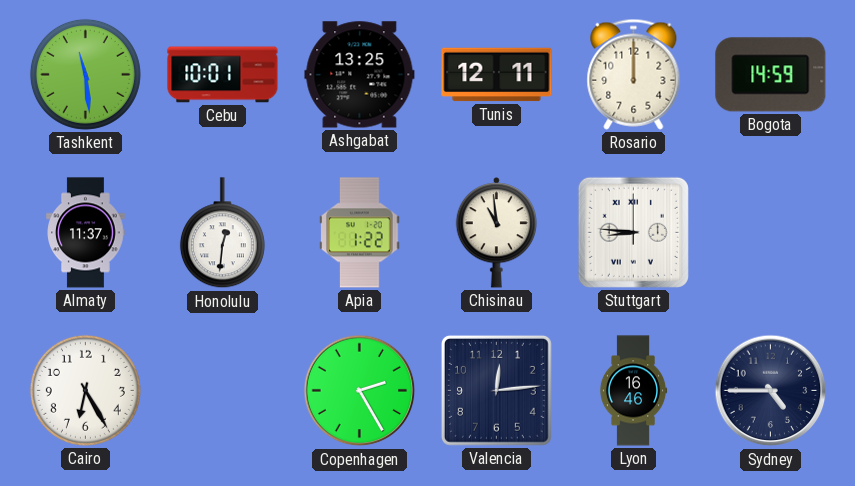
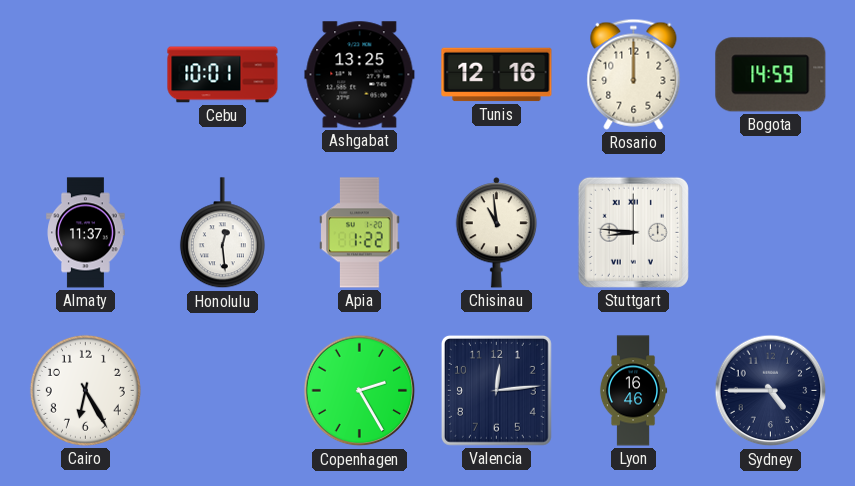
Tashkent: 11:29 -> none
Tunis: 12:11 -> 12:16
Honolulu: 12:31 -> 12:29
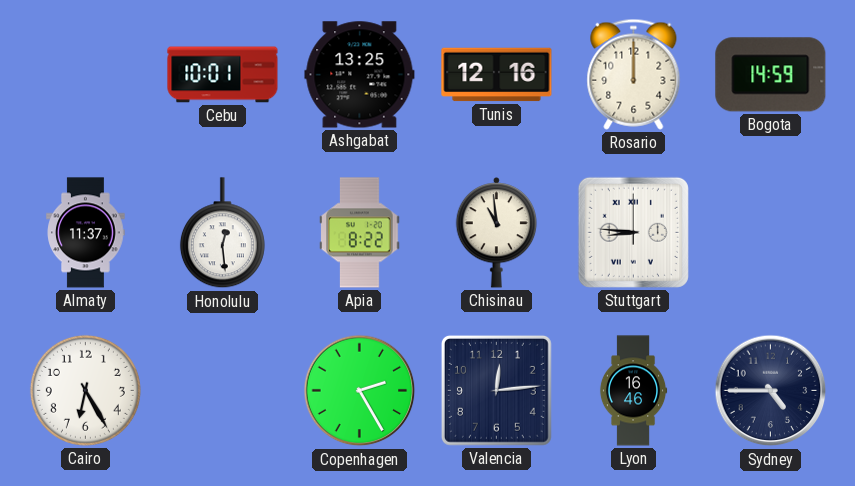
Apia: 1:22 -> 8:22
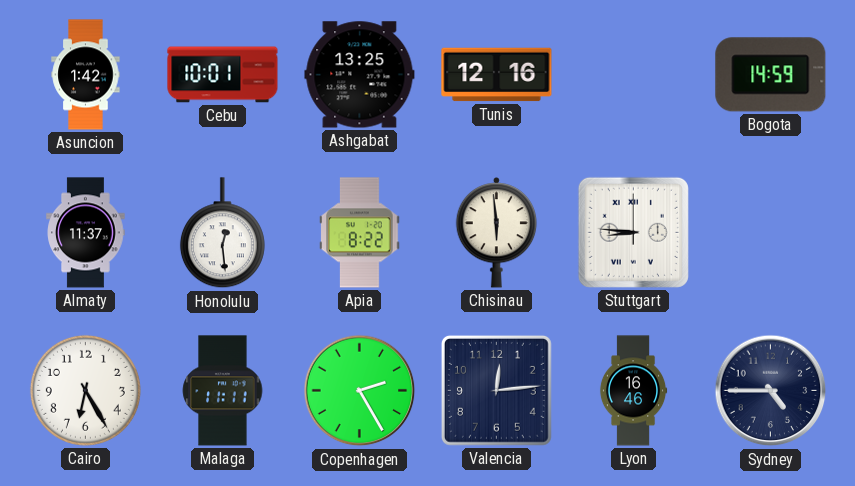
Asuncion: none -> 1:42
Rosario: 12:00 -> none
Chisinau: 10:59 -> 5:59
Malaga: none -> 11:11
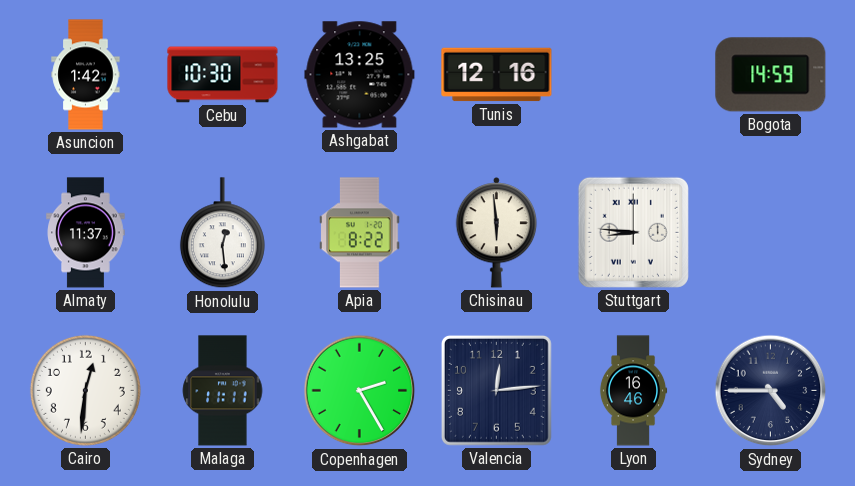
Cebu: 10:01 -> 10:30
Cairo: 6:25 -> 12:31
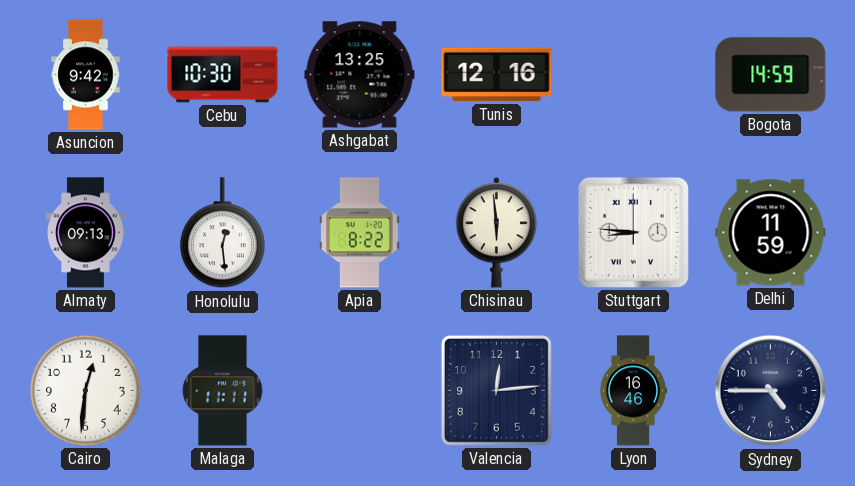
Asuncion: 1:42 -> 9:42
Almaty: 11:37 -> 09:13
Delhi: none -> 11:59
Copenhagen: 2:25 -> none
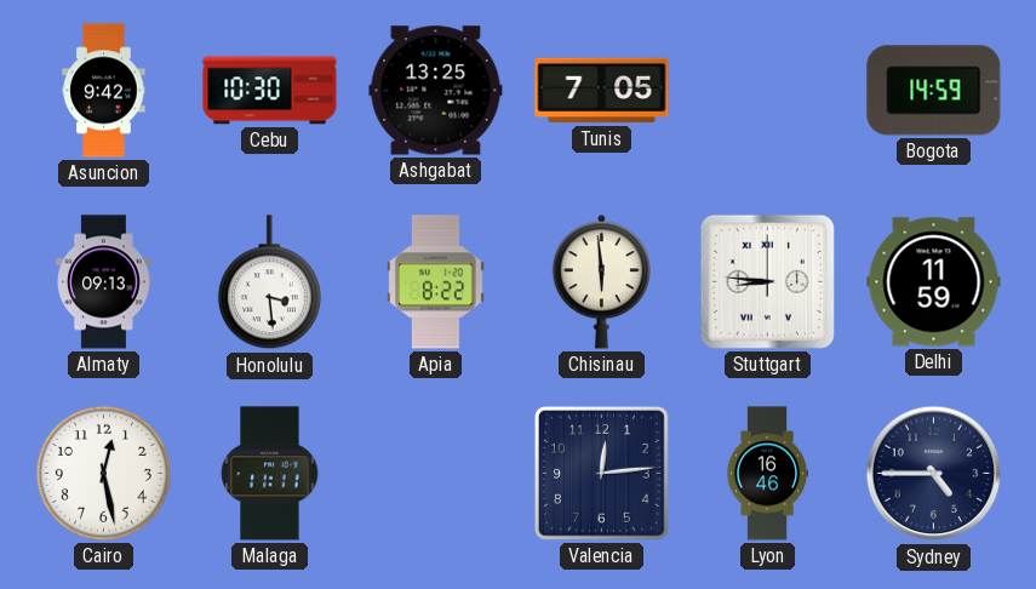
Tunis: 12:16 -> 7:05
Honolulu: 12:29 -> 3:29
Cairo: 12:31 -> 12:28
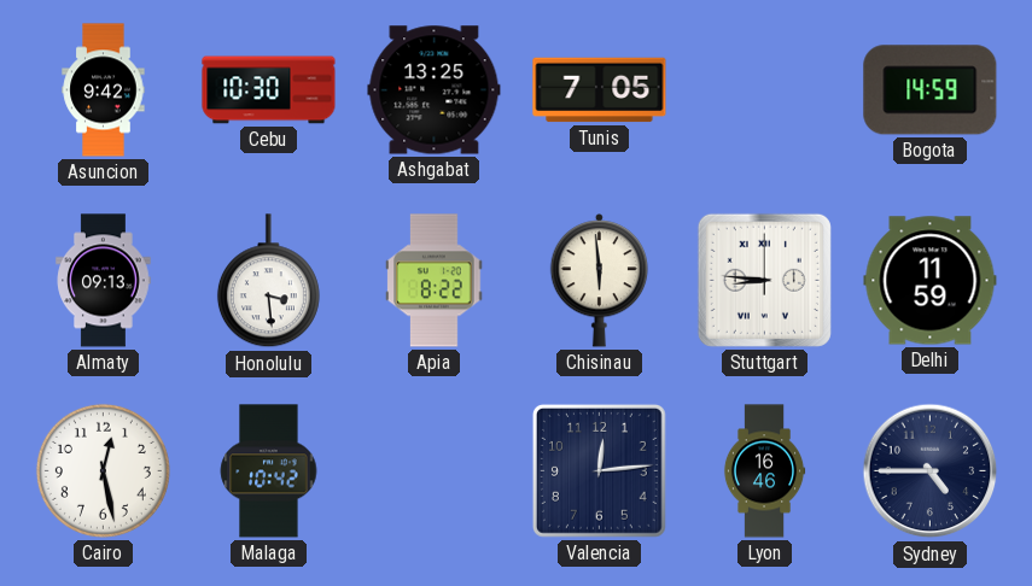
Malaga: 11:11 -> 10:42
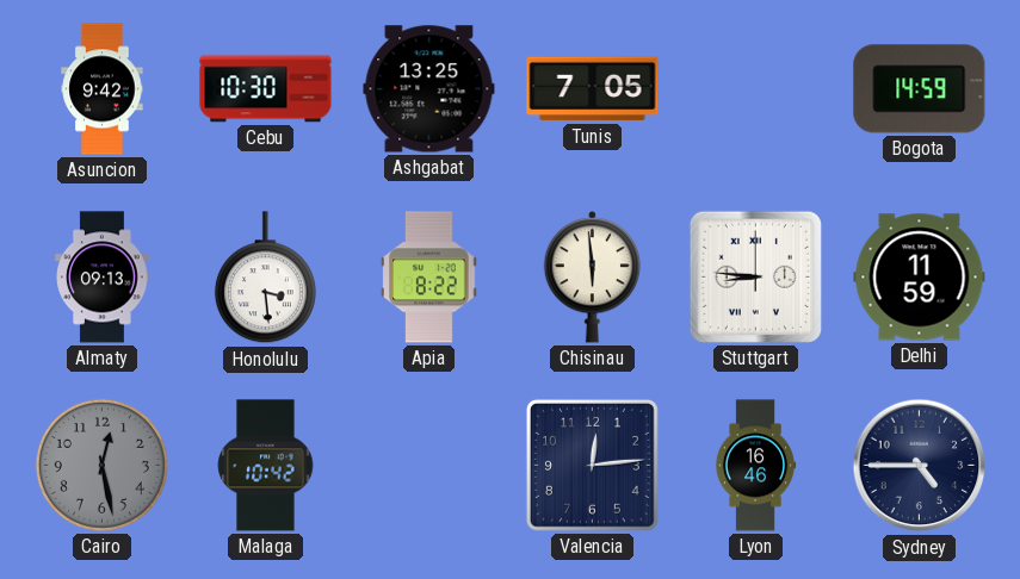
Cairo dial: white -> grey
